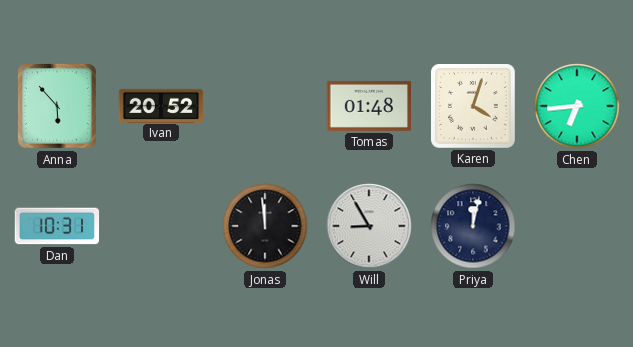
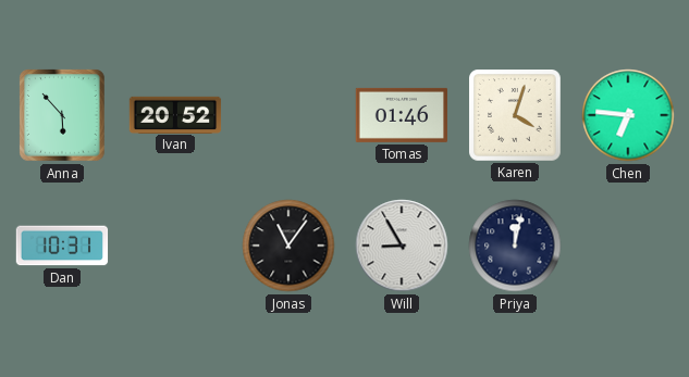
Tomas: 01:48 -> 01:46
Chen: 6:44 -> 6:46
Jonas: 11:59 -> 11:06
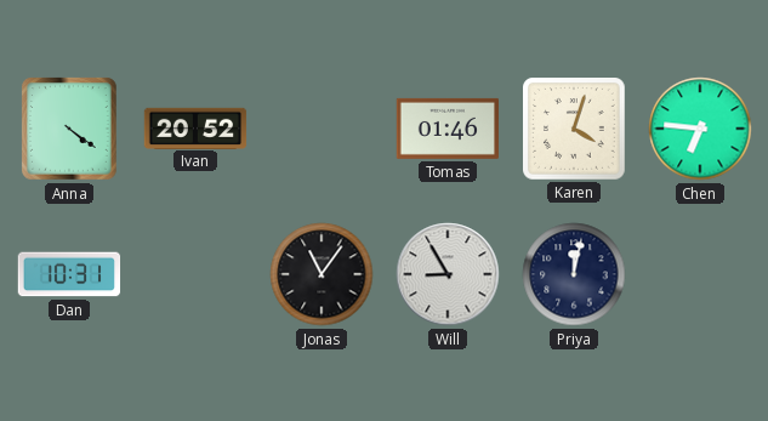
Anna: 5:53 -> 4:21
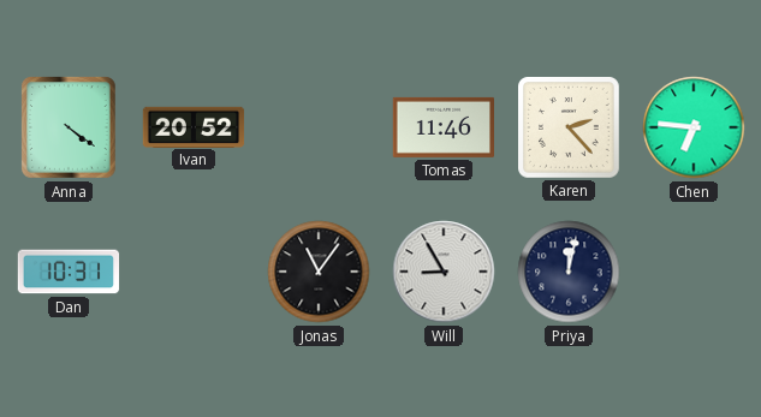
Tomas: 01:46 -> 11:46
Karen: 4:03 -> 2:23
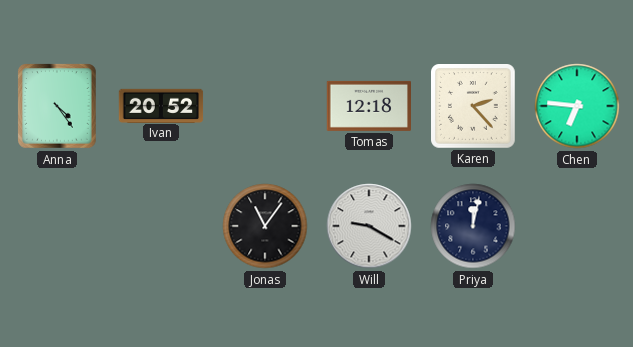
Anna: 4:21 -> 4:24
Tomas: 11:46 -> 12:18
Dan: 10:31 -> none
Will: 8:55 -> 9:20
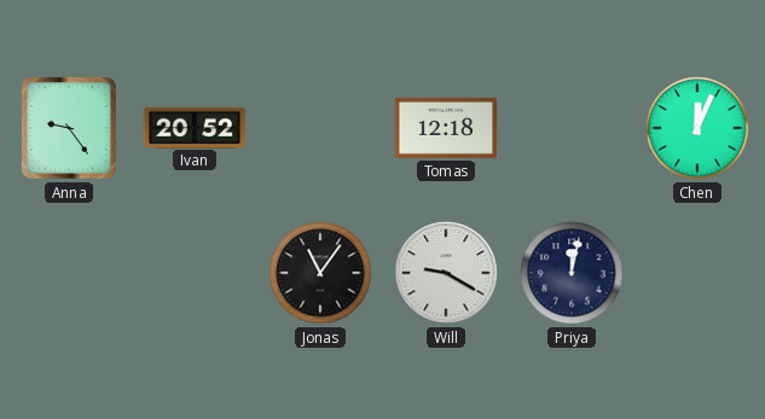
Anna: 4:24 -> 9:24
Karen: 2:23 -> none
Chen: 6:46 -> 12:04
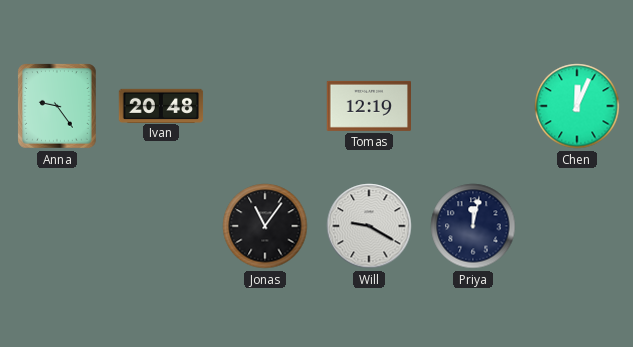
Ivan: 20:52 -> 20:48
Tomas: 12:18 -> 12:19
